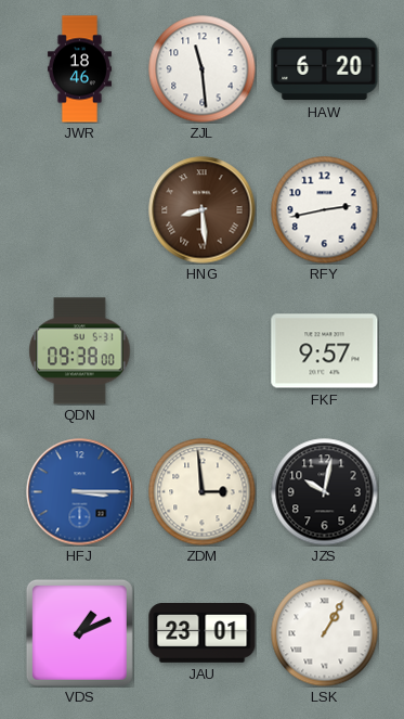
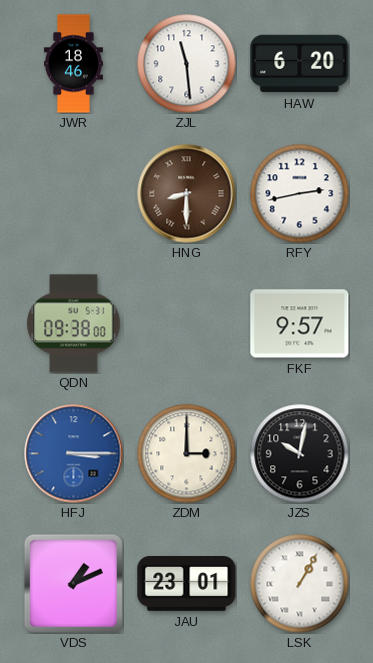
HNG: 8:29 -> 8:30
ZDM: 2:59 -> 3:00
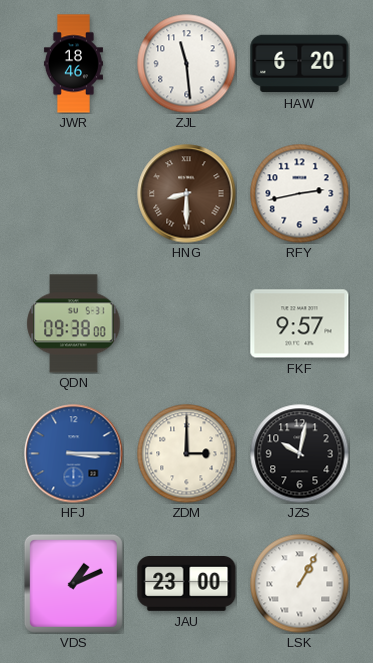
JAU: 23:01 -> 23:00
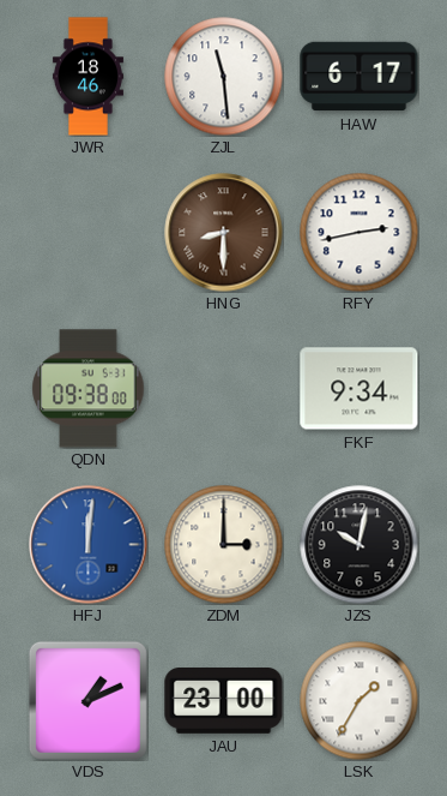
HAW: 6:20 -> 6:17
FKF: 9:57 -> 9:34
HFJ: 3:15 -> 12:01
LSK: 1:05 -> 1:35
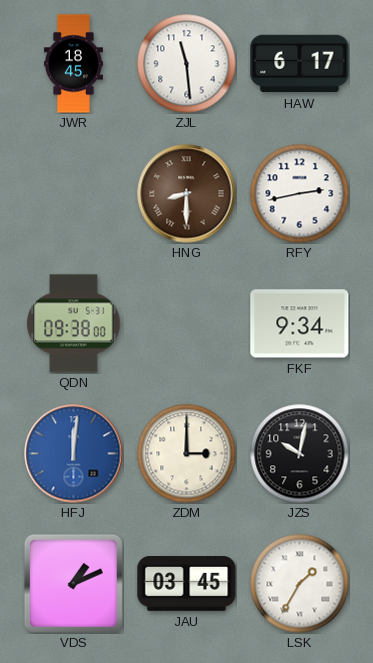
JWR: 18:46 -> 18:45
JAU: 23:00 -> 03:45
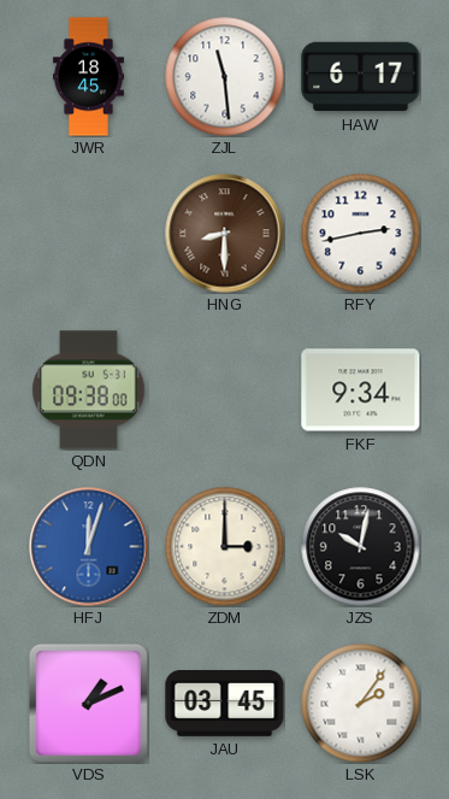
HFJ: 12:01 -> 12:03
LSK: 1:35 -> 2:06
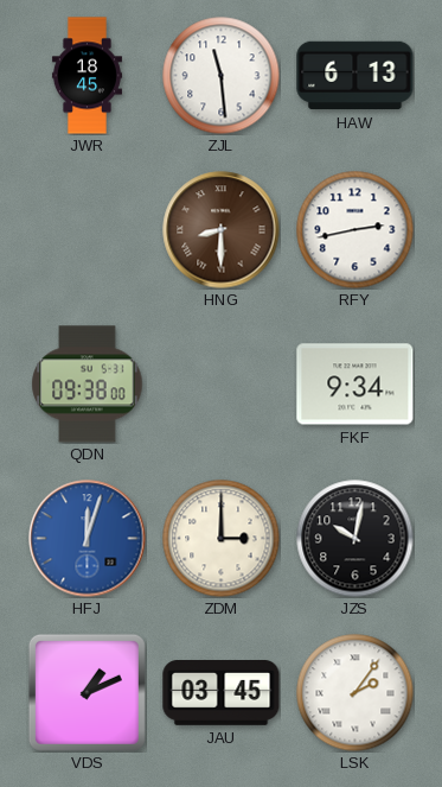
HAW: 6:17 -> 6:13
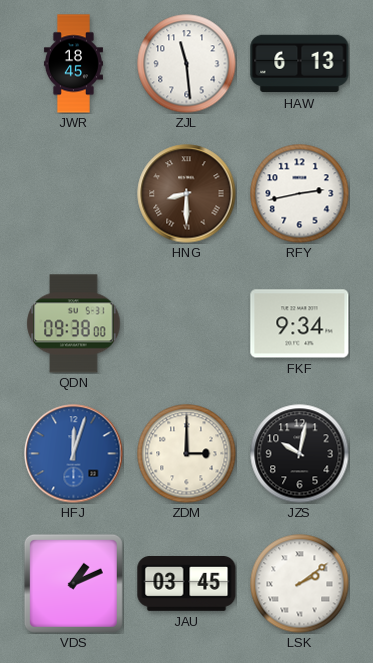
LSK: 2:06 -> 2:09
